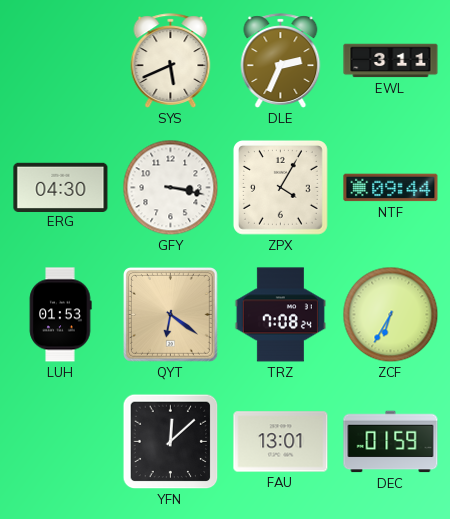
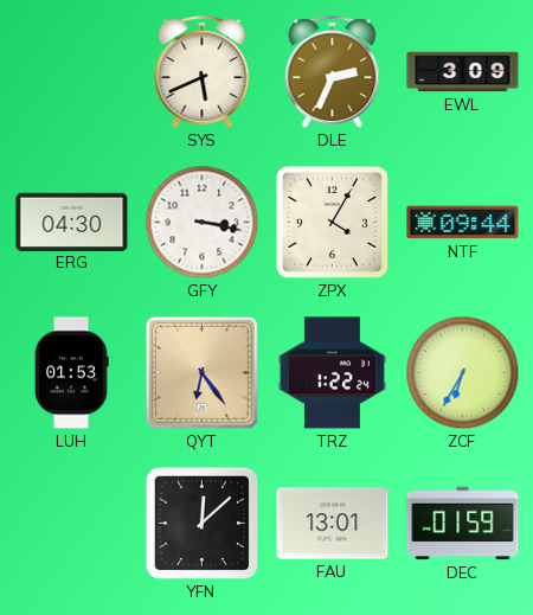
EWL: 3:11 -> 3:09
QYT: 6:21 -> 6:24
TRZ: 7:08 -> 1:22
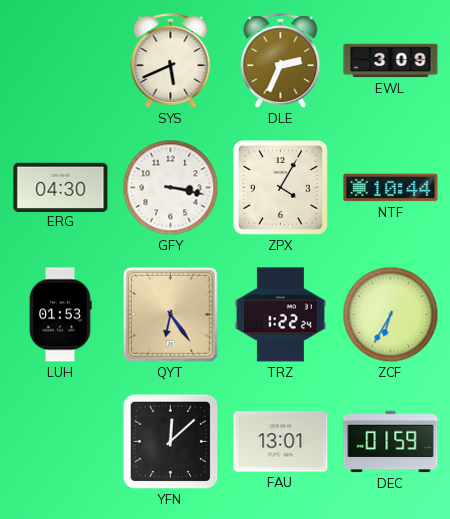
NTF: 09:44 -> 10:44
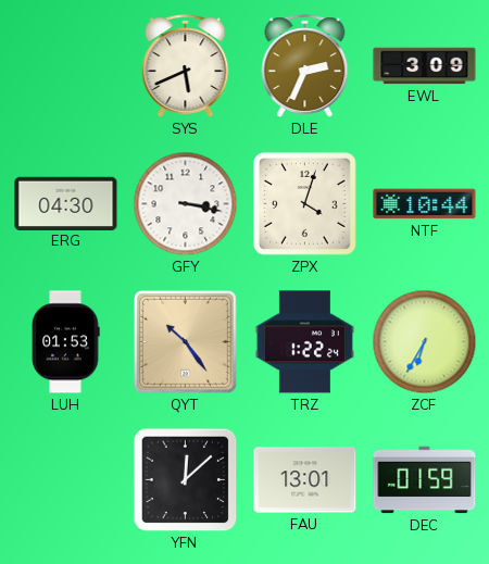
ZPX: 4:05 -> 4:03
QYT: 6:24 -> 10:24
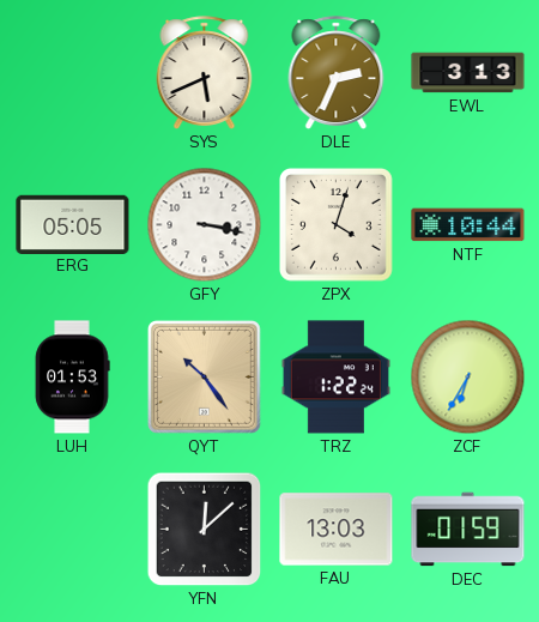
EWL: 3:09 -> 3:13
ERG: 04:30 -> 05:05
FAU: 13:01 -> 13:03
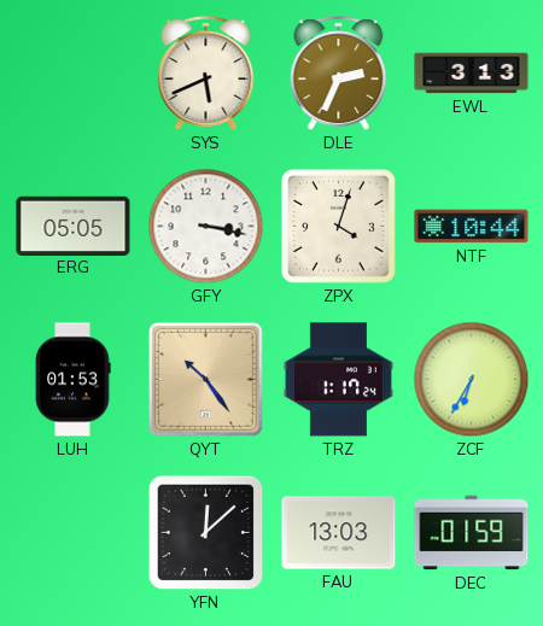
TRZ: 1:22 -> 1:17
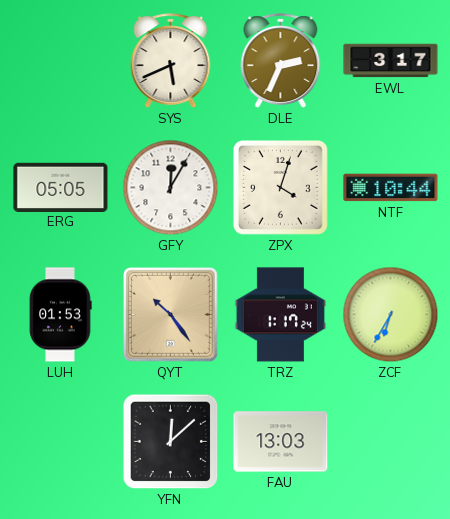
EWL: 3:13 -> 3:17
GFY: 3:17 -> 12:05
DEC: 01:59 -> none
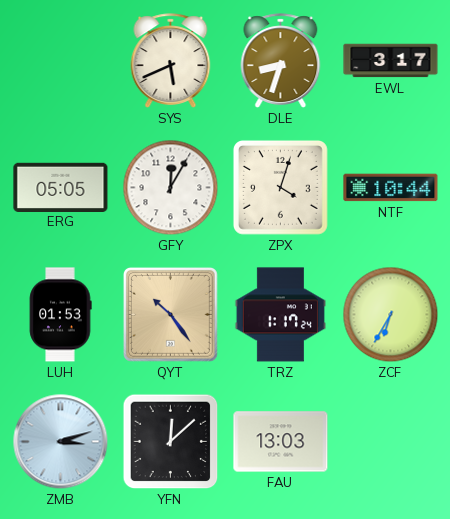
DLE: 2:34 -> 8:33
ZMB: none -> 3:12
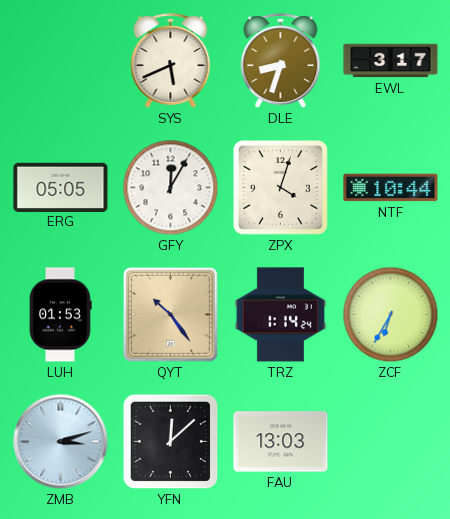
TRZ: 1:17 -> 1:14
